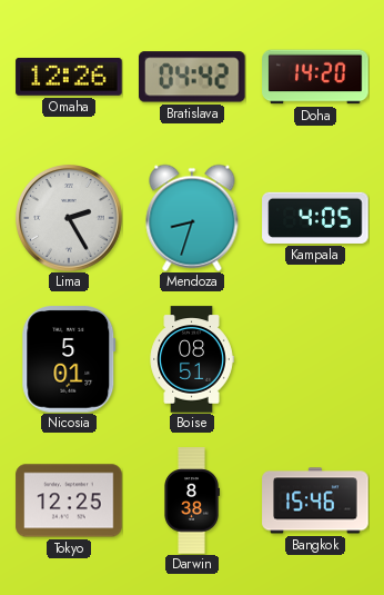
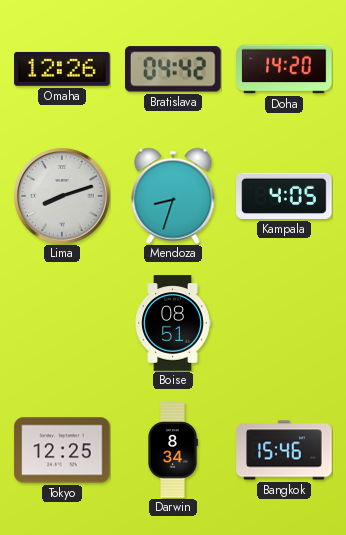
Lima: 2:25 -> 8:12
Nicosia: 5:01 -> none
Darwin: 8:38 -> 8:34
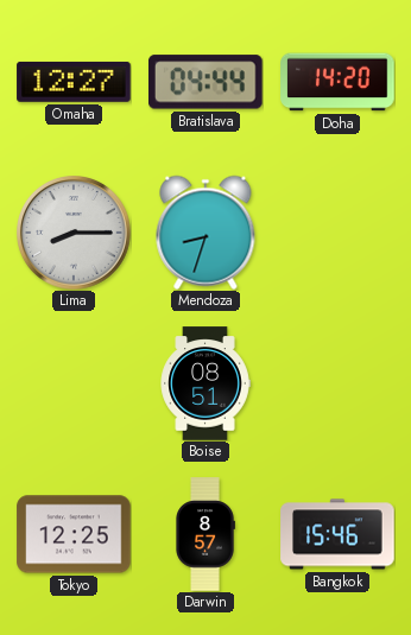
Omaha: 12:26 -> 12:27
Bratislava: 04:42 -> 04:44
Lima: 8:12 -> 8:15
Kampala: 4:05 -> none
Darwin: 8:34 -> 8:57
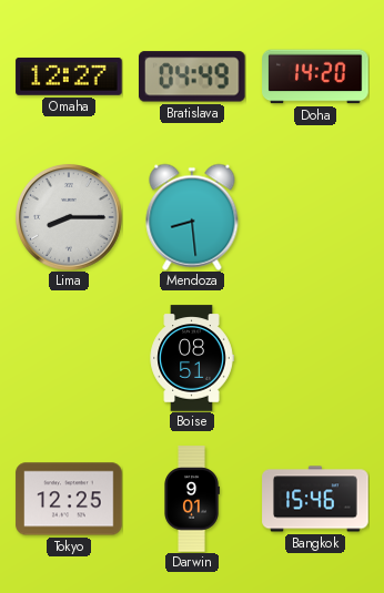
Bratislava: 04:44 -> 04:49
Mendoza: 8:33 -> 8:29
Darwin: 8:57 -> 9:01
